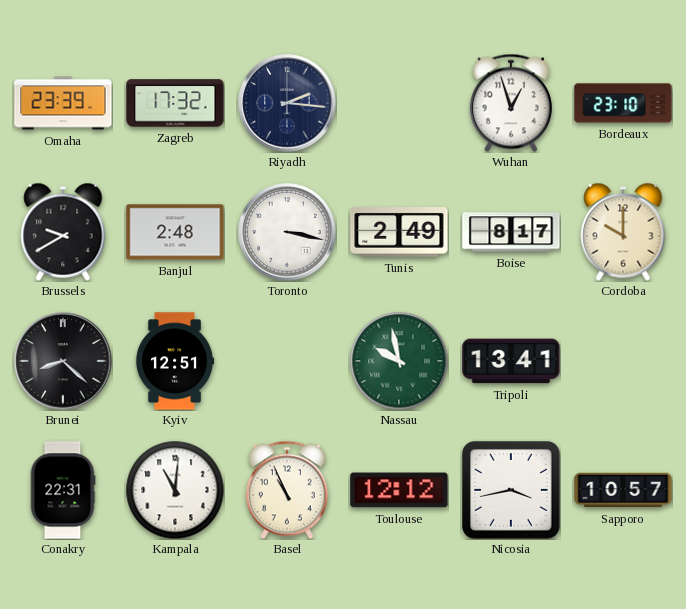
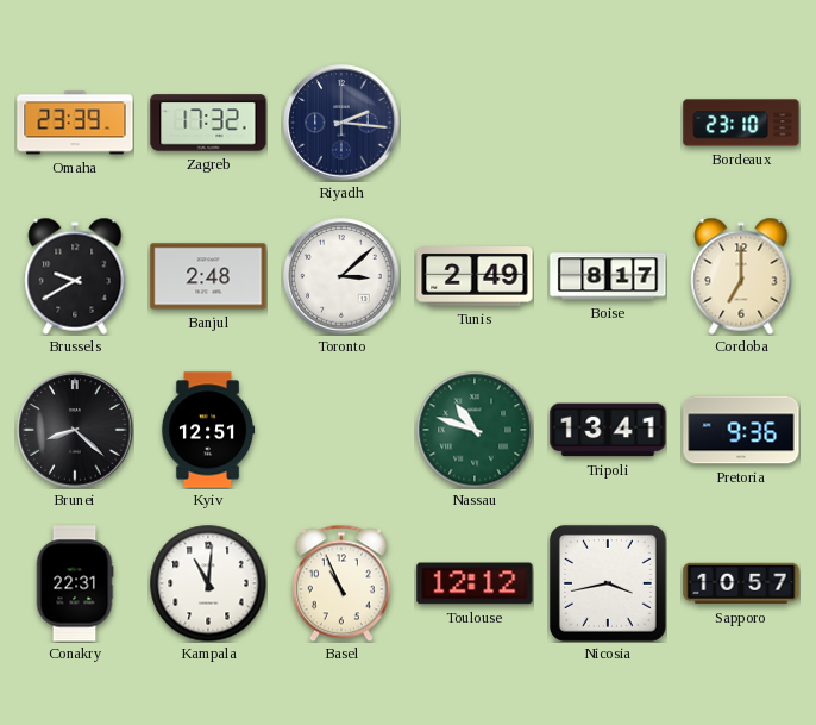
Wuhan: 12:57 -> none
Toronto: 3:17 -> 3:08
Cordoba: 10:00 -> 7:00
Nassau: 9:58 -> 10:48
Pretoria: none -> 9:36
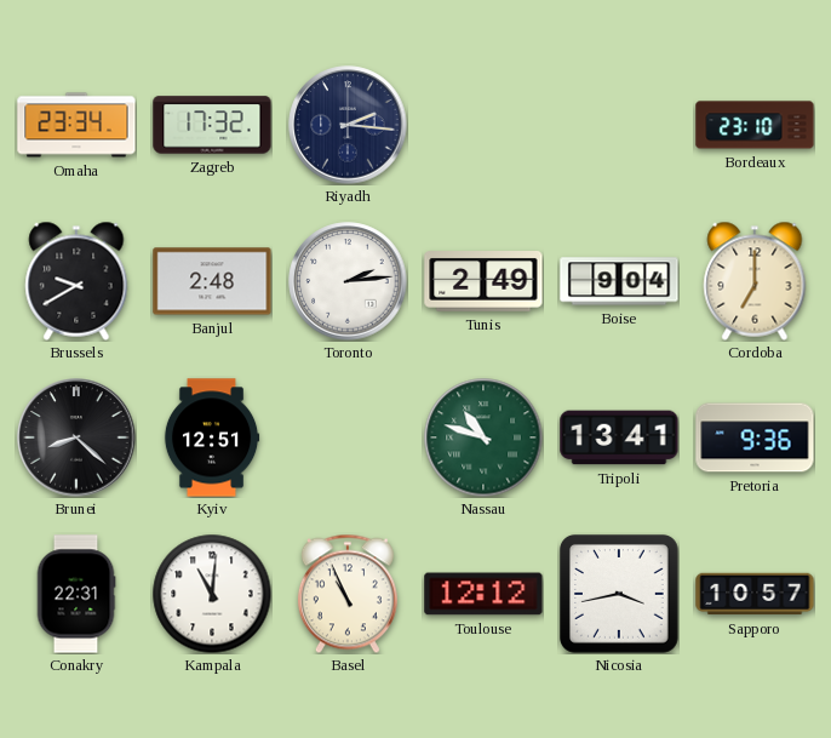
Omaha: 23:39 -> 23:34
Toronto: 3:08 -> 2:14
Boise: 8:17 -> 9:04
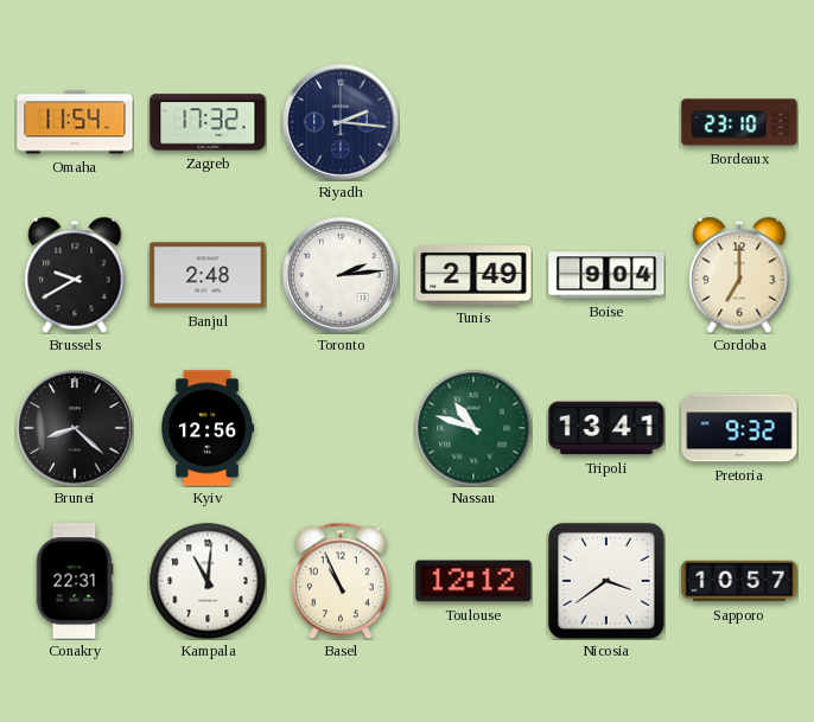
Omaha: 23:34 -> 11:54
Kyiv: 12:51 -> 12:56
Pretoria: 9:36 -> 9:32
Nicosia: 3:43 -> 3:39
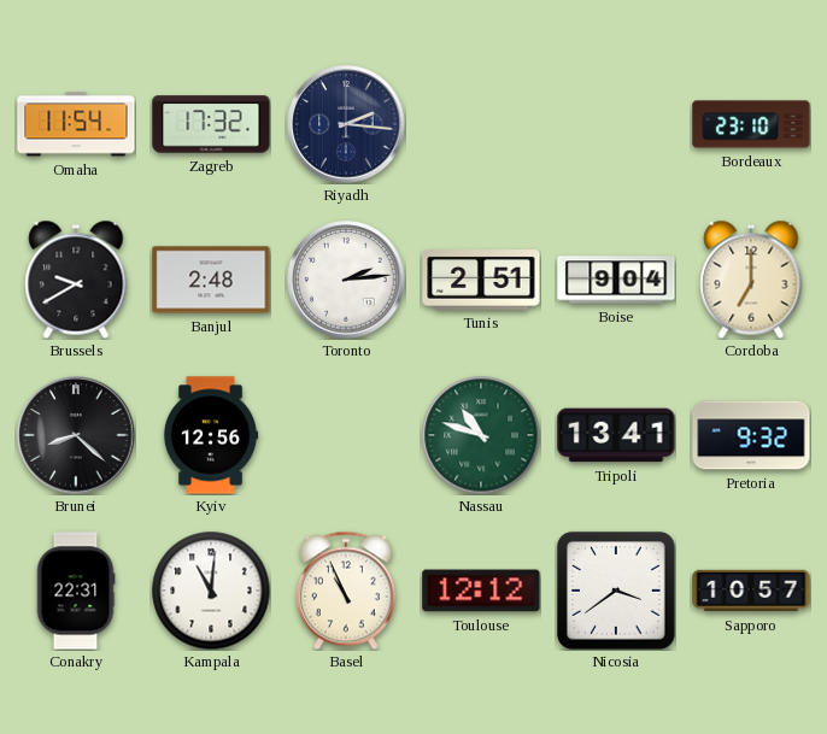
Tunis: 2:49 -> 2:51
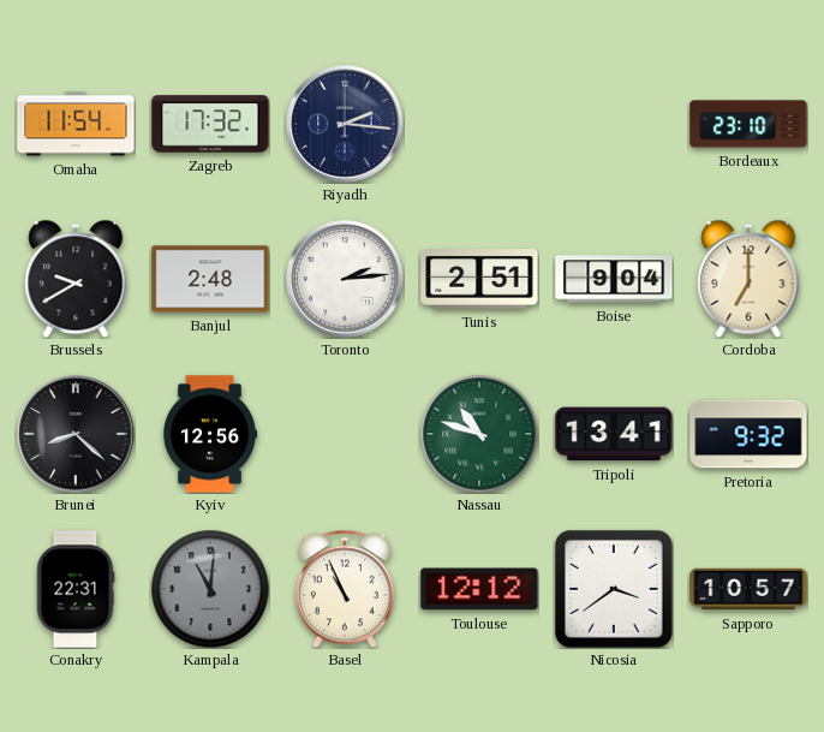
Kampala dial: white -> grey
